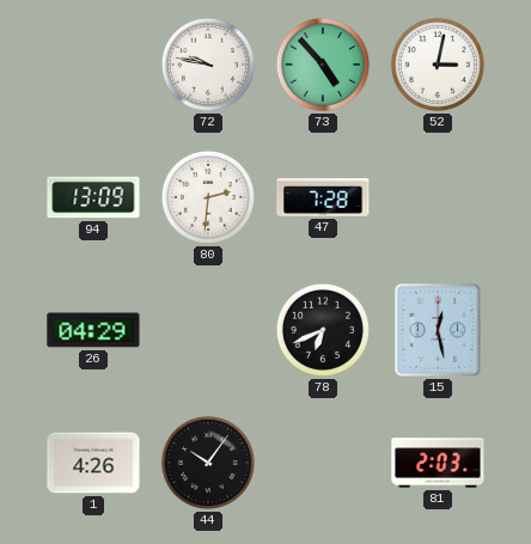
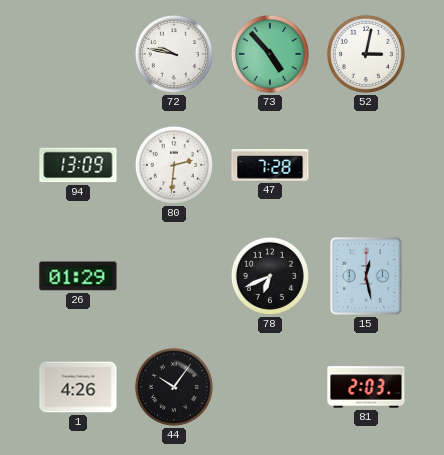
26: 04:29 -> 01:29
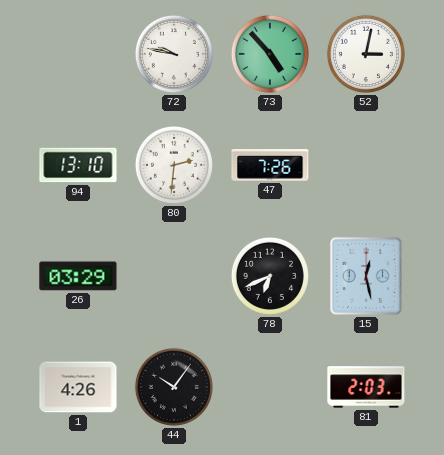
94: 13:09 -> 13:10
47: 7:28 -> 7:26
26: 01:29 -> 03:29
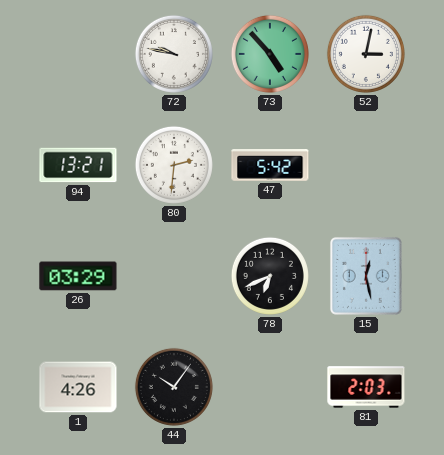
94: 13:10 -> 13:21
47: 7:26 -> 5:42
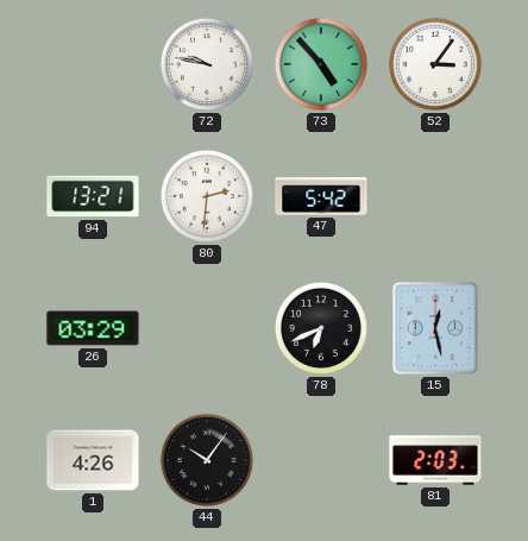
52: 3:02 -> 3:06
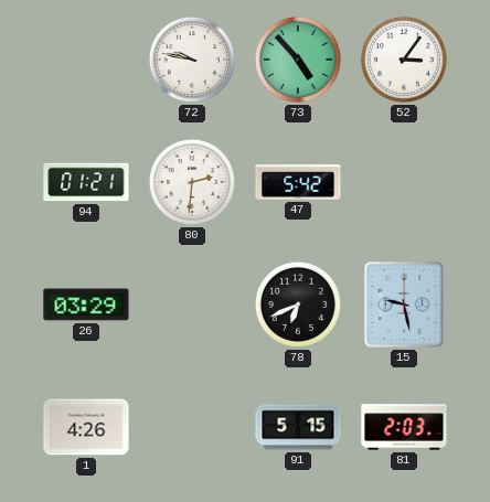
94: 13:21 -> 01:21
15: 12:28 -> 9:28
44: 10:06 -> none
91: none -> 5:15
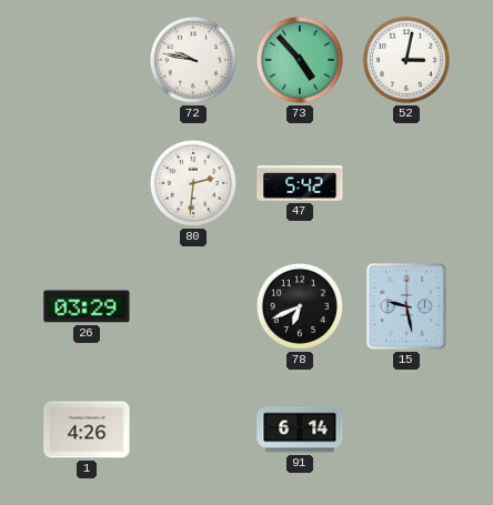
52: 3:06 -> 3:02
94: 01:21 -> none
91: 5:15 -> 6:14
81: 2:03 -> none
